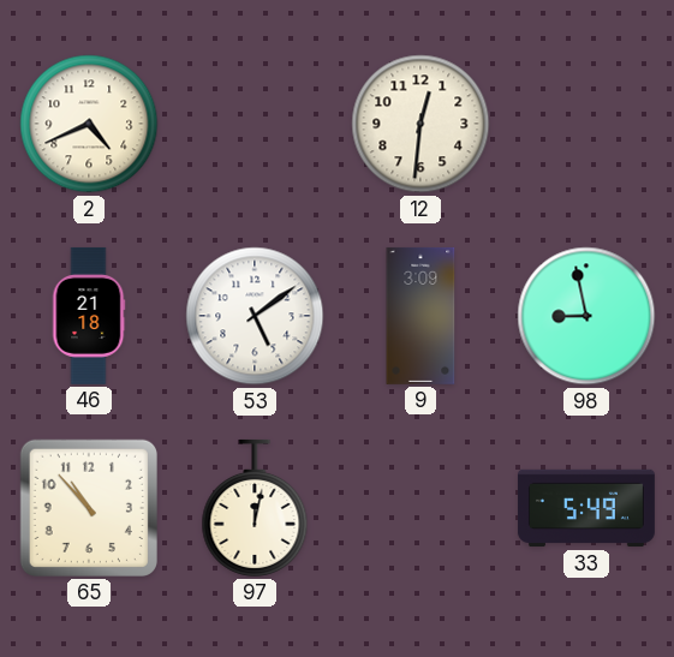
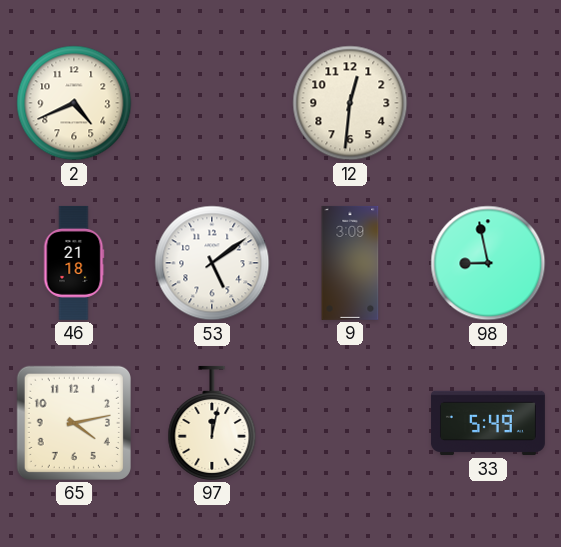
65: 10:53 -> 4:13
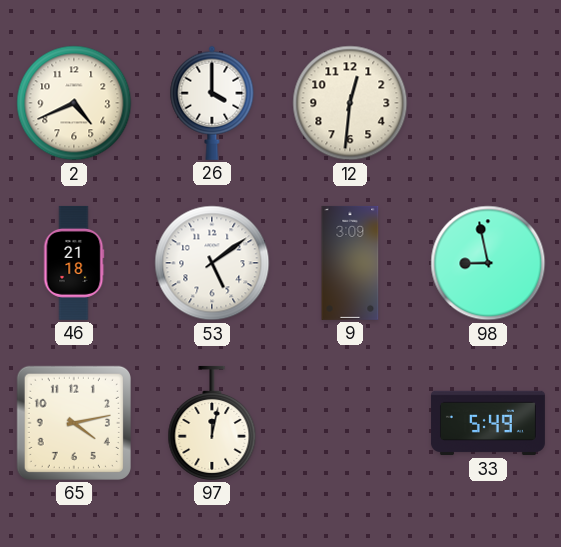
26: none -> 4:00
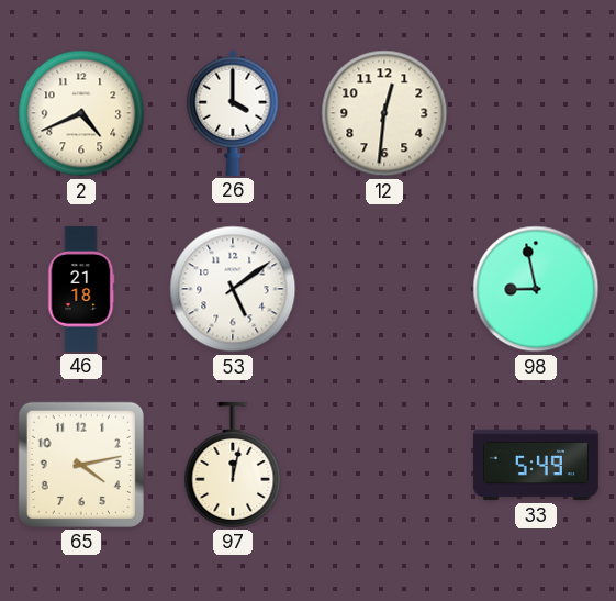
9: 3:09 -> none
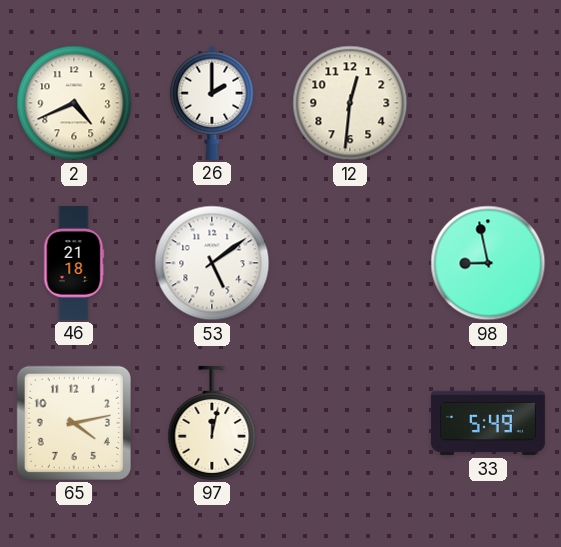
26: 4:00 -> 2:00
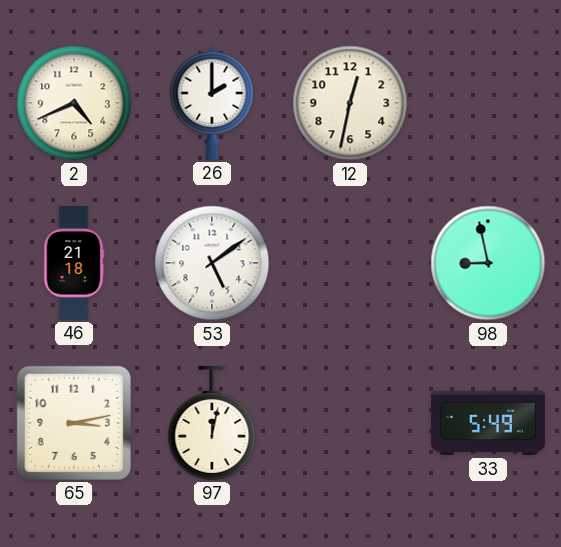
12: 12:31 -> 12:32
65: 4:13 -> 3:13
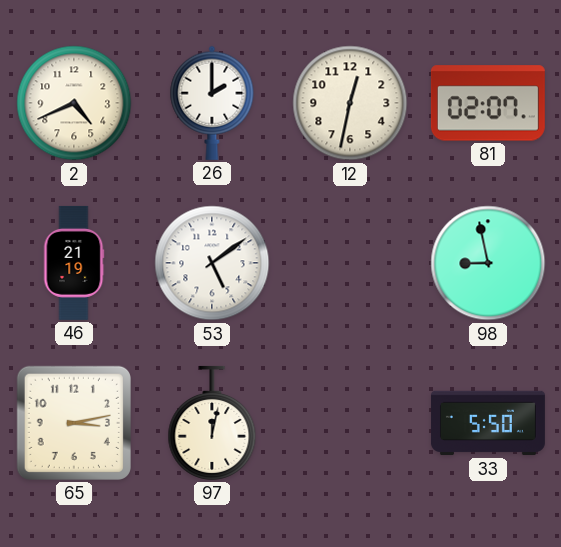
81: none -> 02:07
46: 21:18 -> 21:19
33: 5:49 -> 5:50
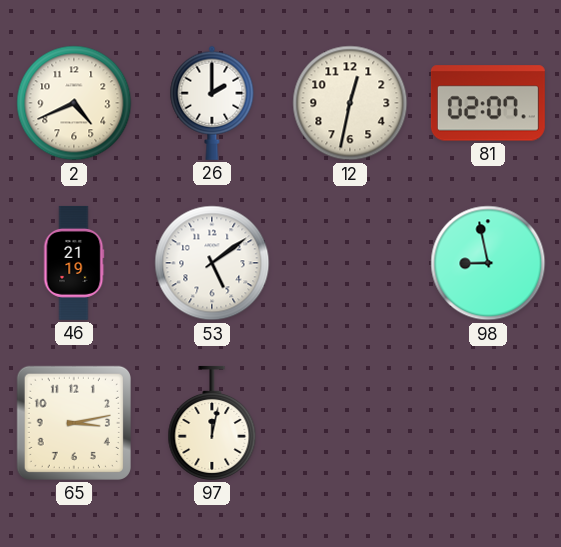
33: 5:50 -> none
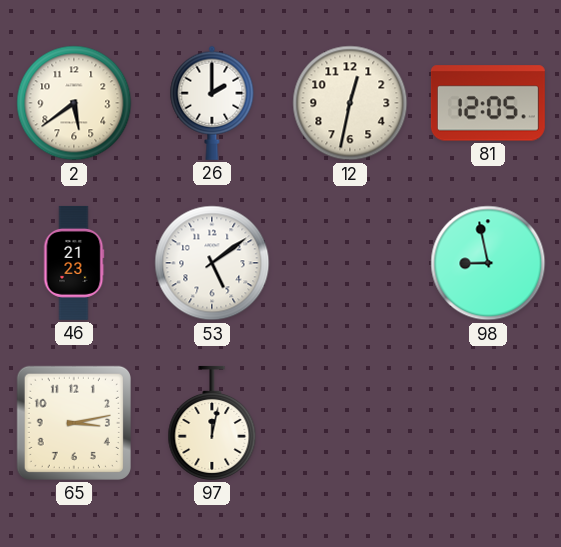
2: 4:41 -> 5:39
81: 02:07 -> 12:05
46: 21:19 -> 21:23
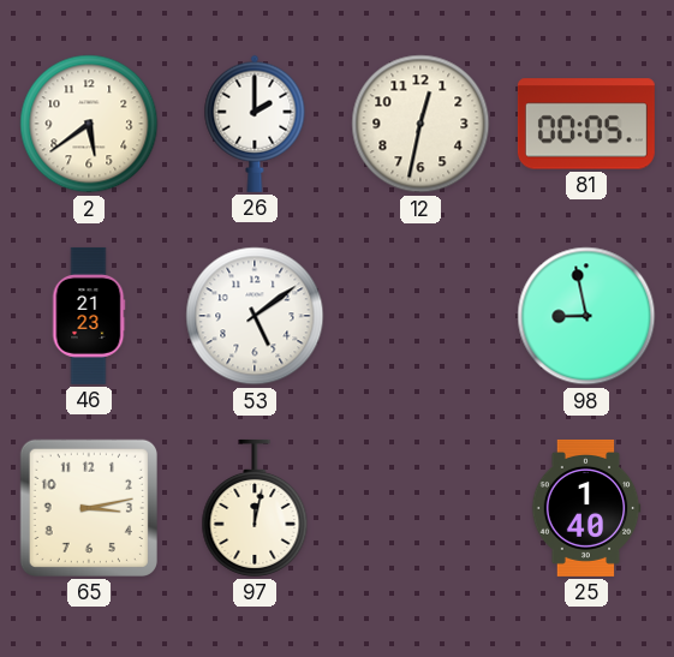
81: 12:05 -> 00:05
25: none -> 1:40
